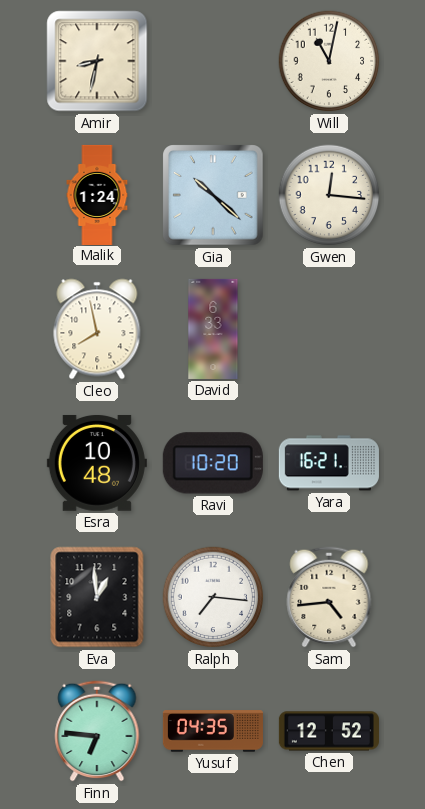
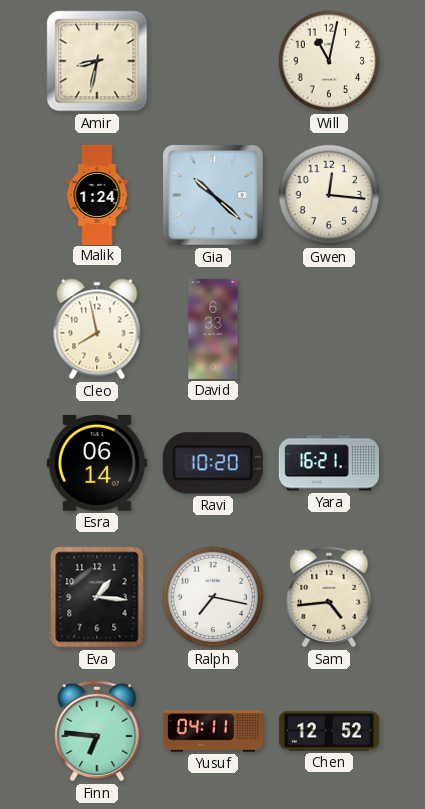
Esra: 10:48 -> 06:14
Eva: 12:59 -> 1:16
Ralph: 7:16 -> 7:17
Yusuf: 04:35 -> 04:11
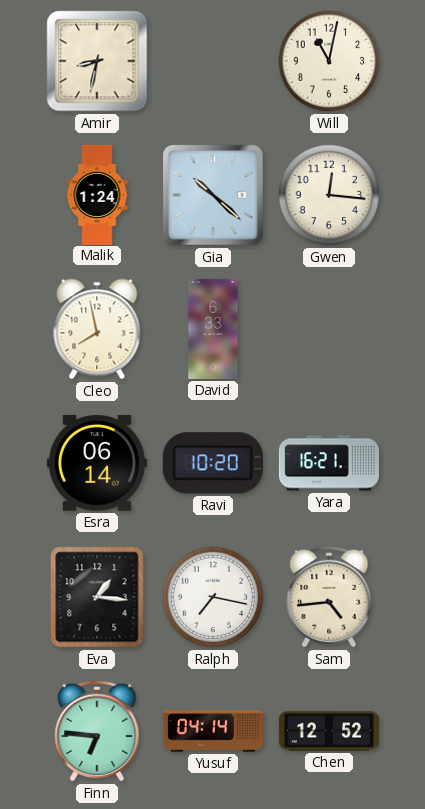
Yusuf: 04:11 -> 04:14
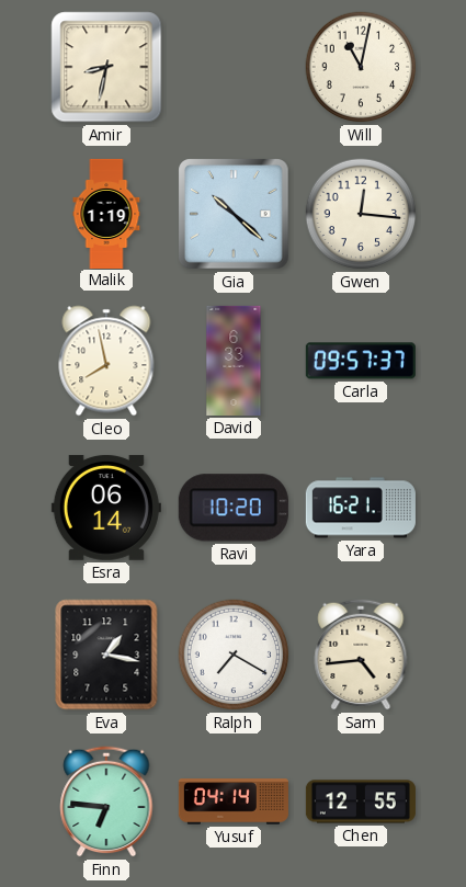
Malik: 1:24 -> 1:19
Carla: none -> 09:57
Eva: 1:16 -> 1:17
Ralph: 7:17 -> 7:20
Chen: 12:52 -> 12:55
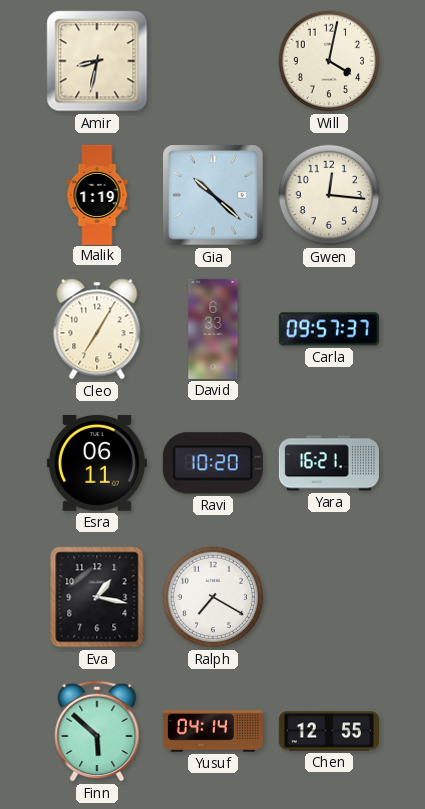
Will: 11:02 -> 4:02
Cleo: 7:58 -> 7:05
Esra: 06:14 -> 06:11
Sam: 4:44 -> none
Finn: 6:46 -> 5:52
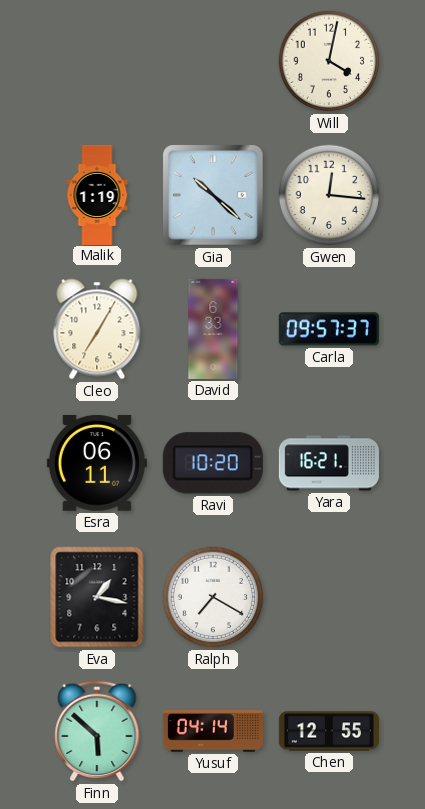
Amir: 8:32 -> none
